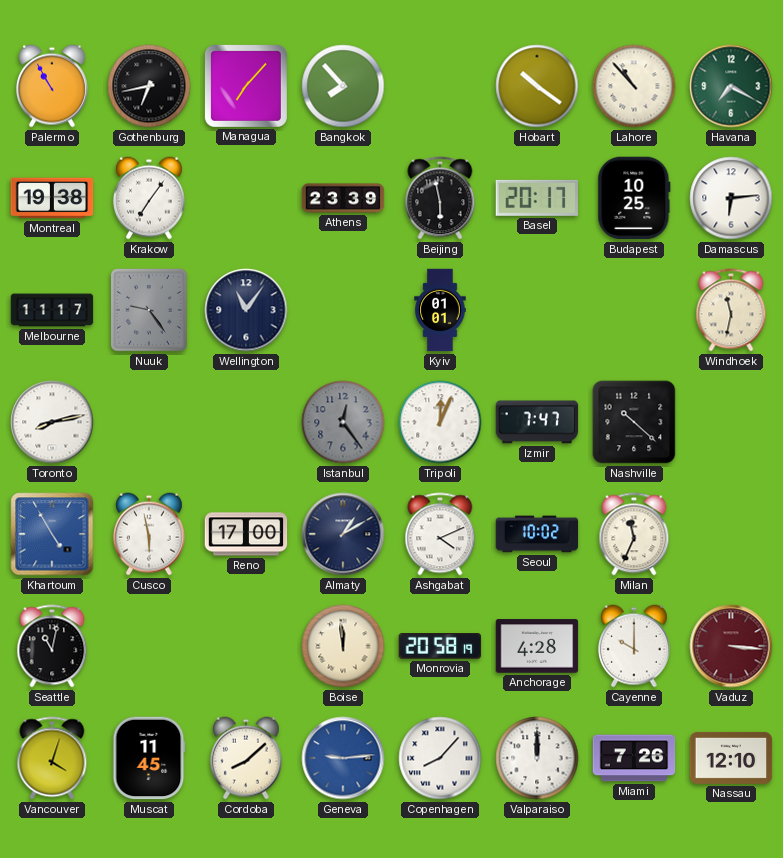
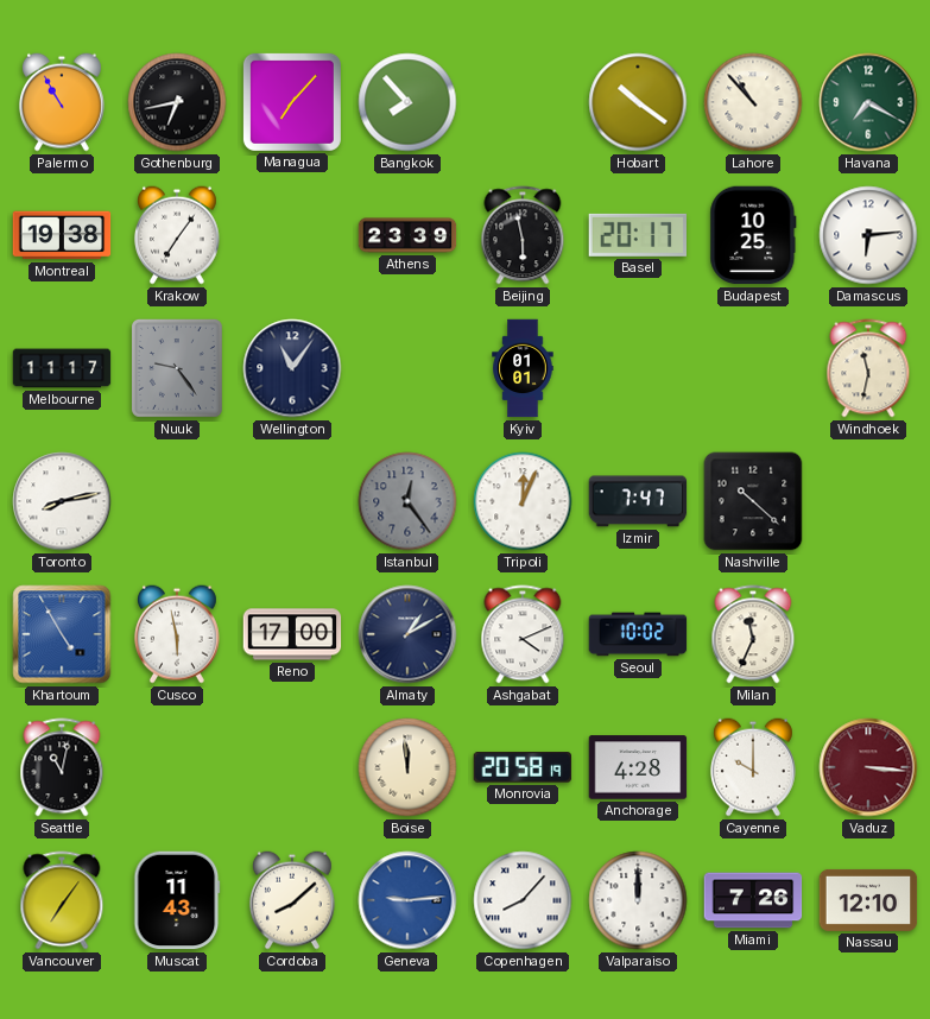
Vancouver: 4:03 -> 7:06
Muscat: 11:45 -> 11:43
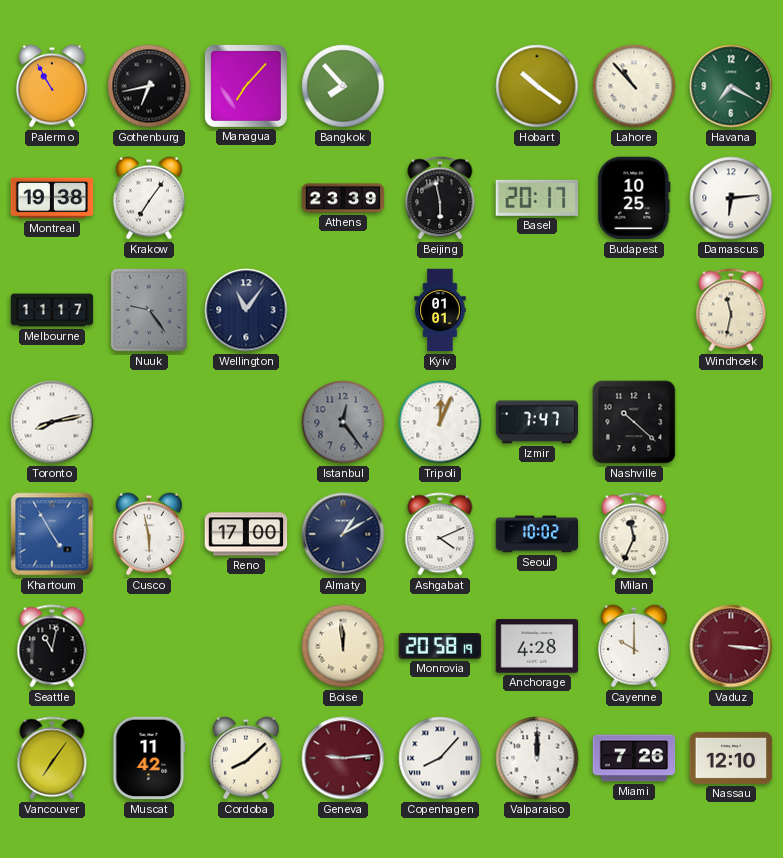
Muscat: 11:43 -> 11:42
Geneva dial: blue -> burgundy
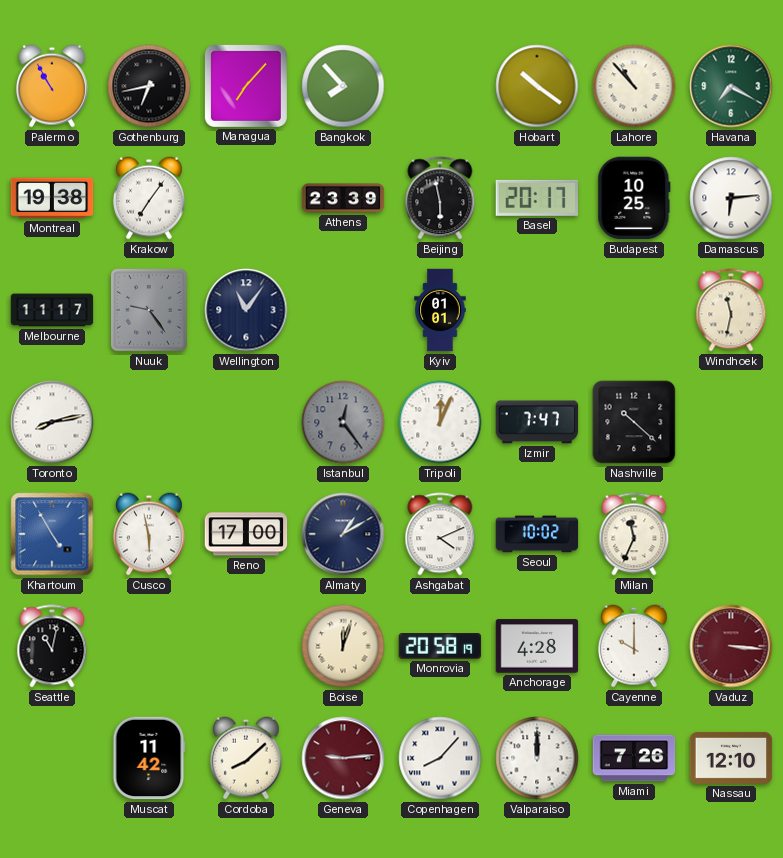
Boise: 11:59 -> 12:03
Vancouver: 7:06 -> none
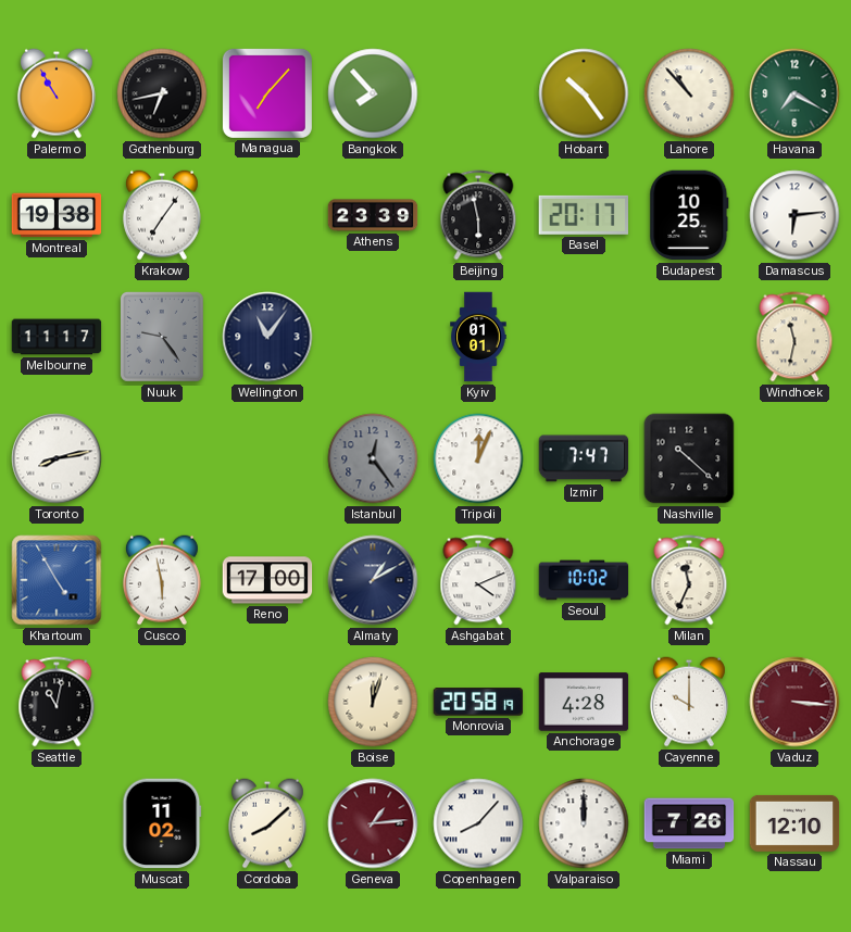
Hobart: 10:21 -> 10:24
Muscat: 11:42 -> 11:02
Geneva: 9:14 -> 1:14
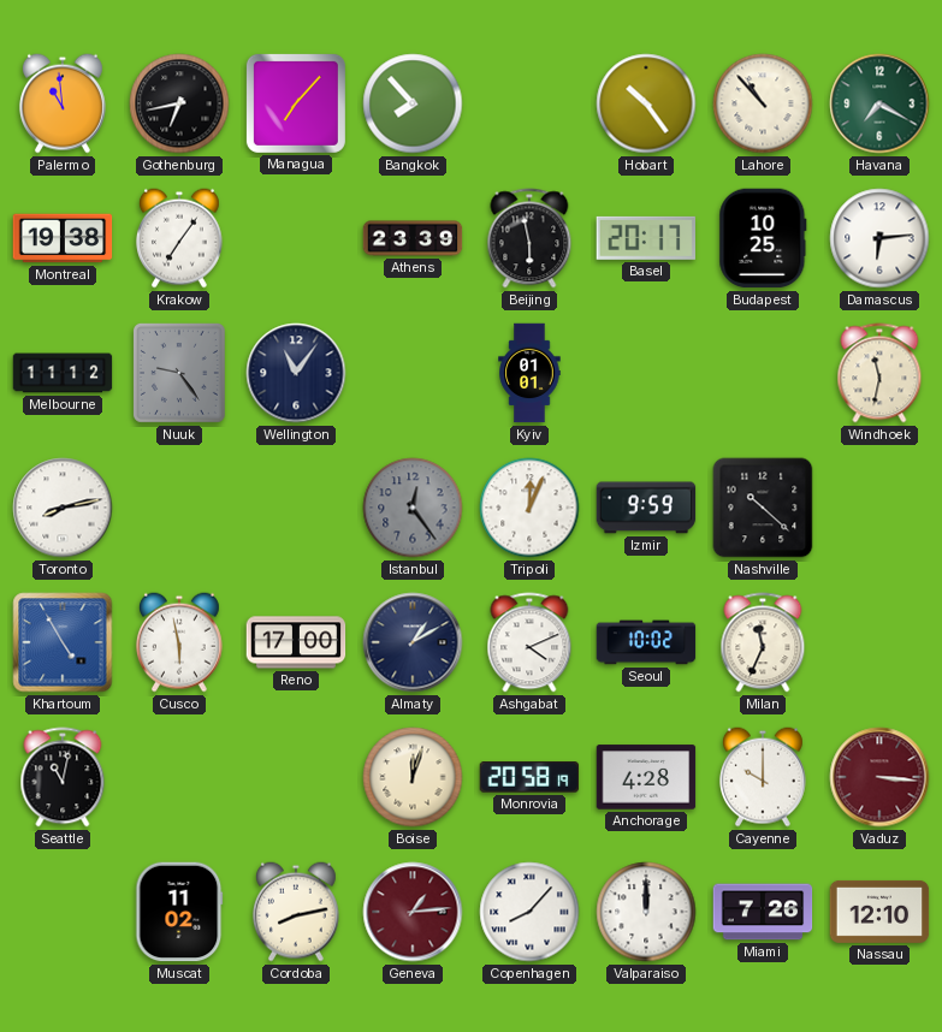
Palermo: 10:55 -> 10:59
Melbourne: 11:17 -> 11:12
Izmir: 7:47 -> 9:59
Cordoba: 8:08 -> 8:13
